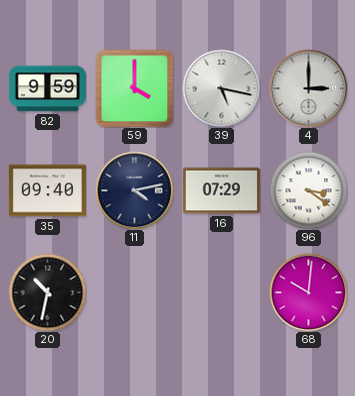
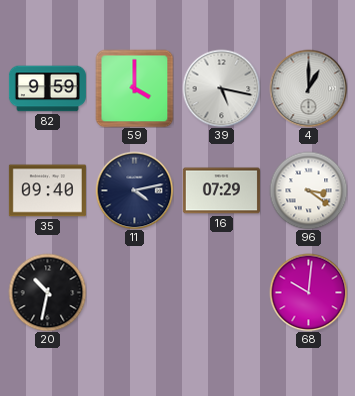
4: 3:00 -> 1:00
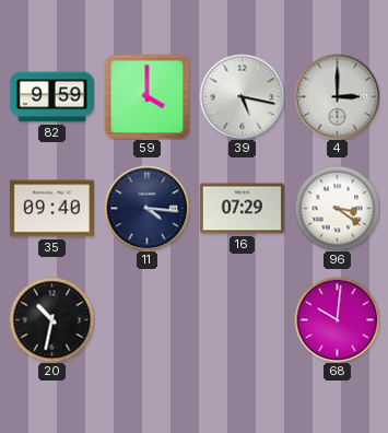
4: 1:00 -> 3:00
11: 4:13 -> 4:16
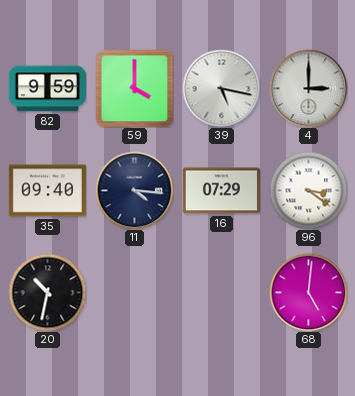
68: 10:01 -> 5:01
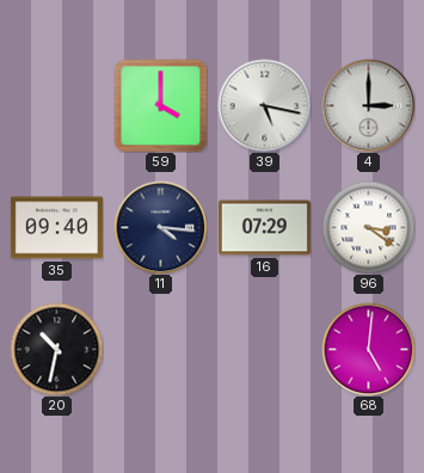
82: 9:59 -> none
